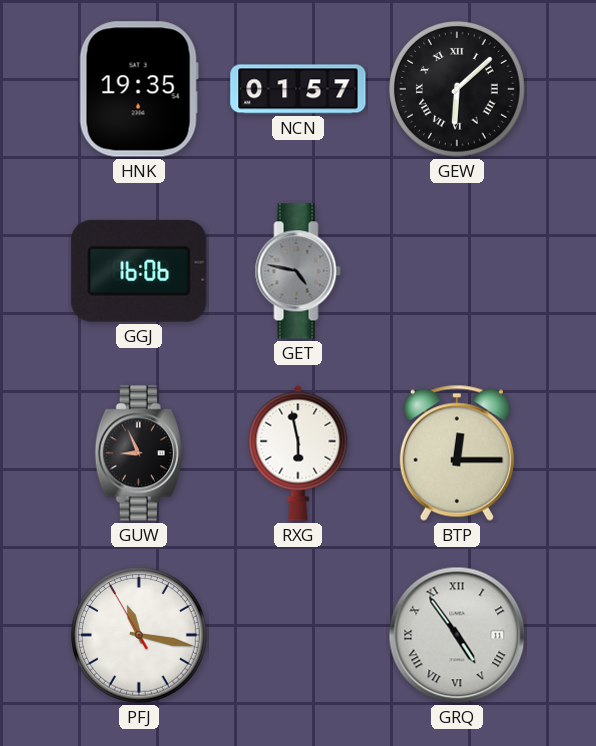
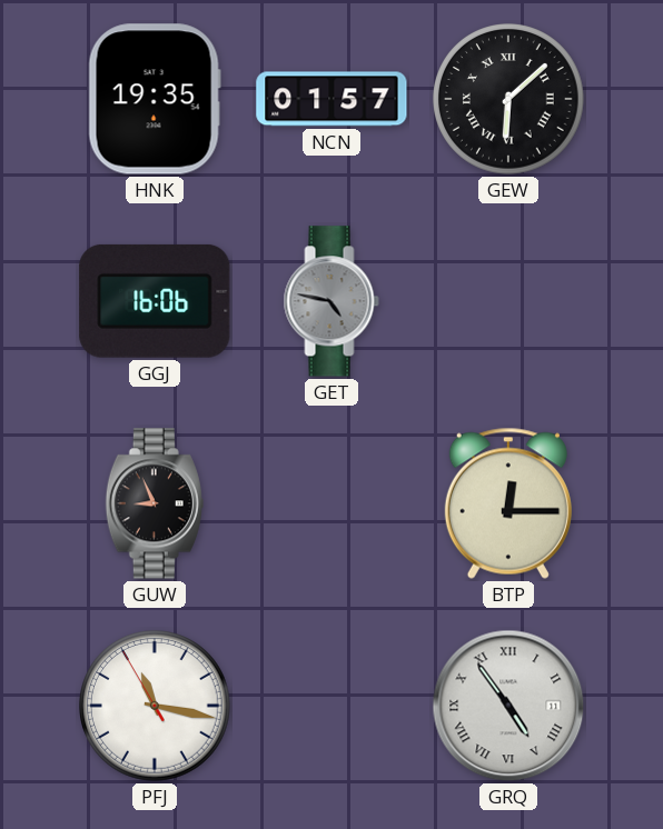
RXG: 5:58 -> none
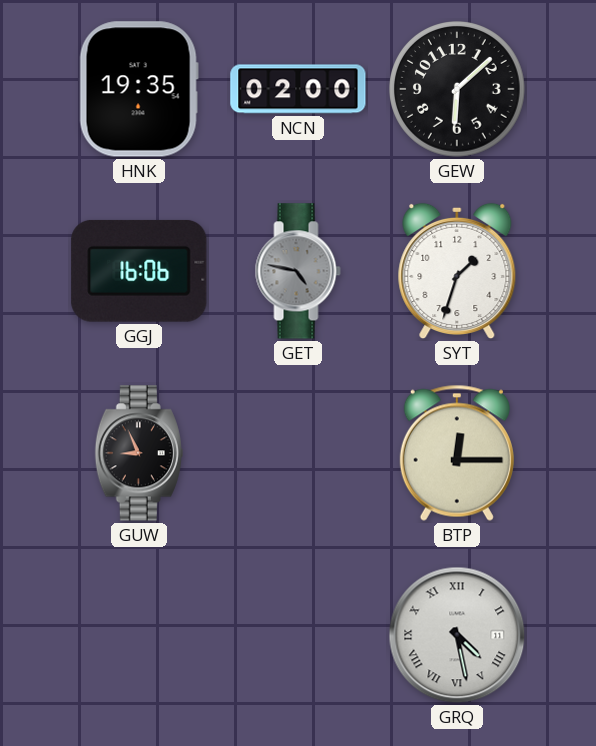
NCN: 01:57 -> 02:00
GEW numerals: Roman -> Arabic
SYT: none -> 1:33
PFJ: 11:16 -> none
GRQ: 4:54 -> 4:28
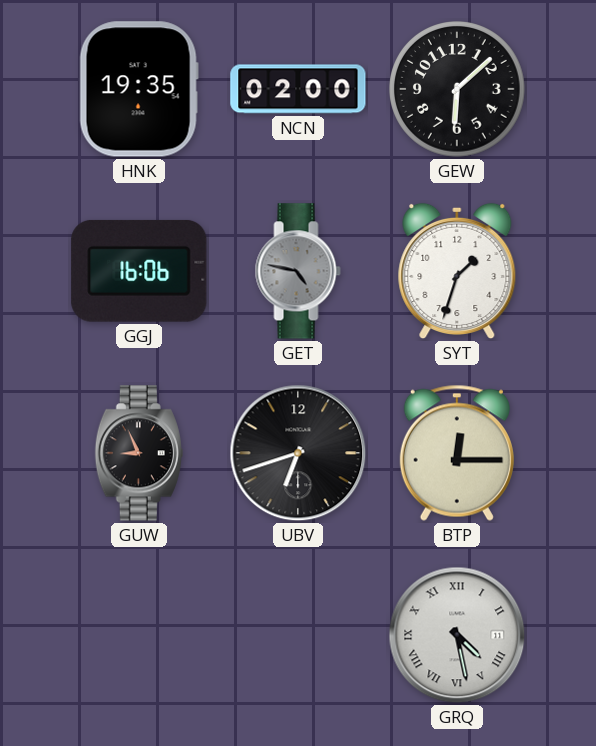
UBV: none -> 6:42
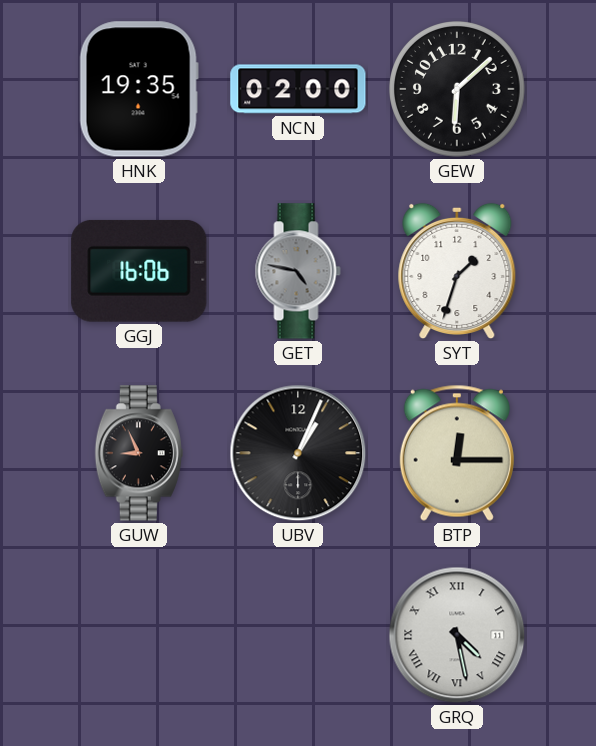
UBV: 6:42 -> 1:04
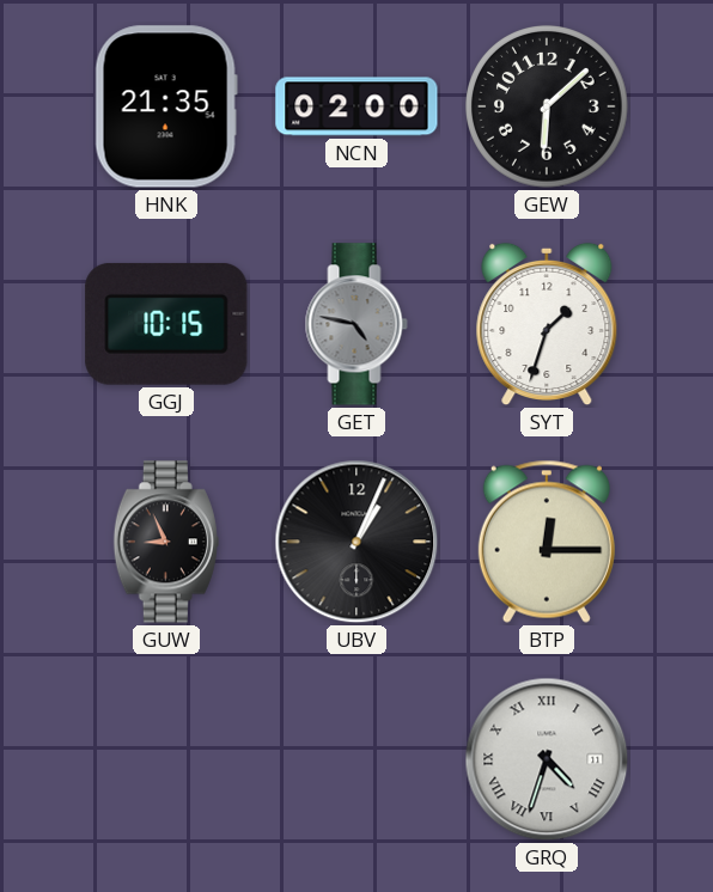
HNK: 19:35 -> 21:35
GGJ: 16:06 -> 10:15
GRQ: 4:28 -> 4:33
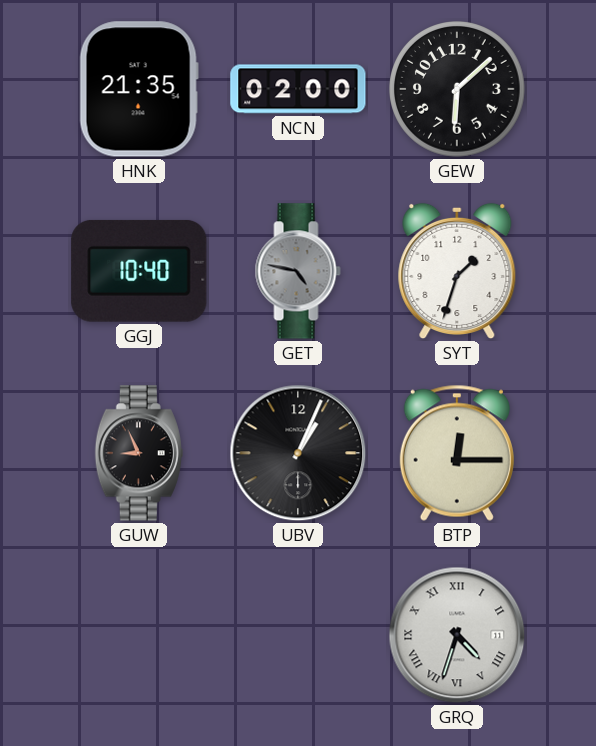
GGJ: 10:15 -> 10:40
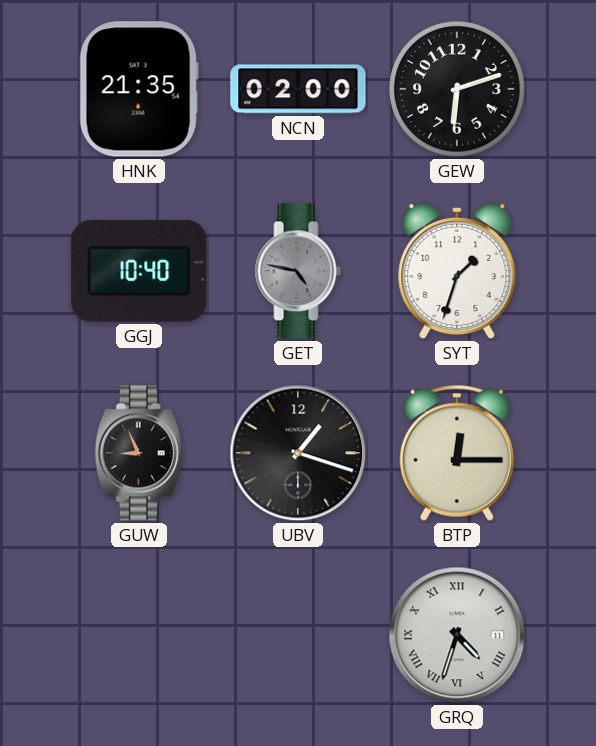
GEW: 6:08 -> 6:12
UBV: 1:04 -> 1:18
